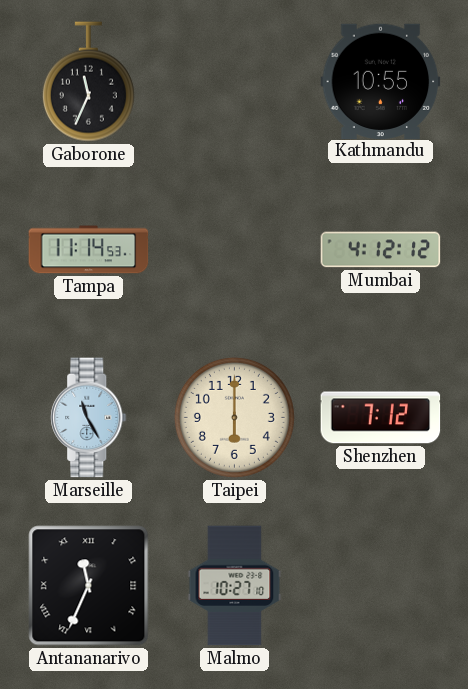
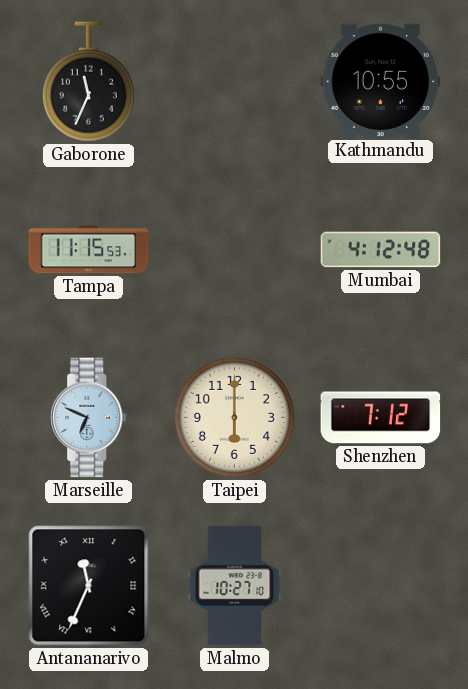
Tampa: 11:14 -> 11:15
Mumbai: 4:12:12 -> 4:12:48
Marseille: 11:25 -> 6:49
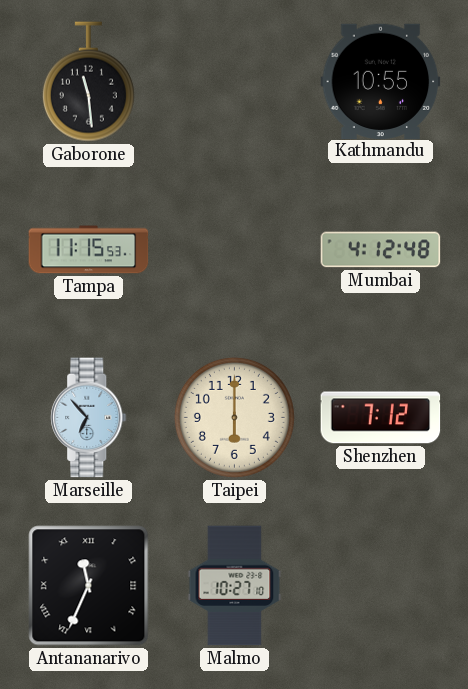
Gaborone: 11:34 -> 11:29
Marseille: 6:49 -> 6:53
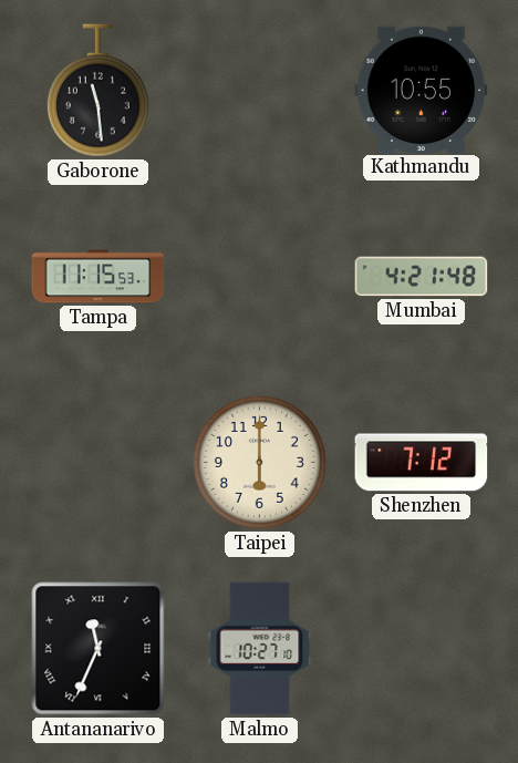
Mumbai: 4:12 -> 4:21
Marseille: 6:53 -> none
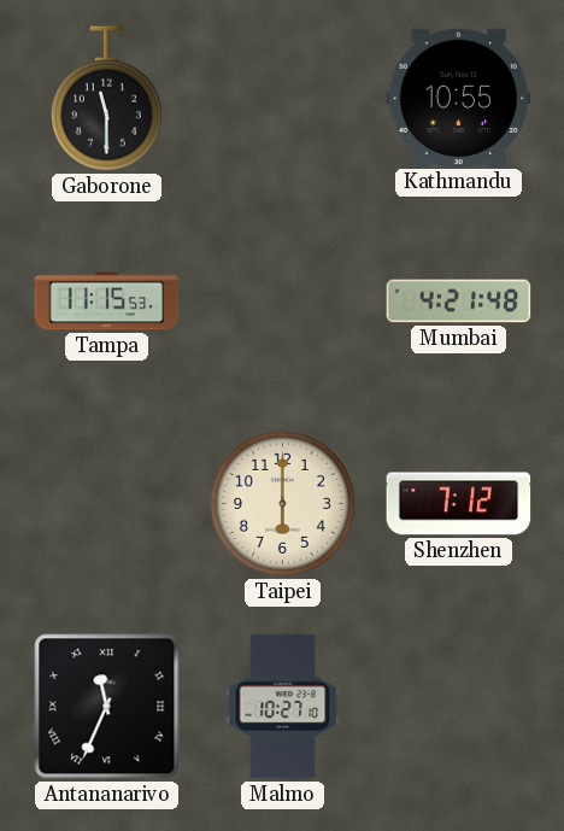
Gaborone: 11:29 -> 11:30
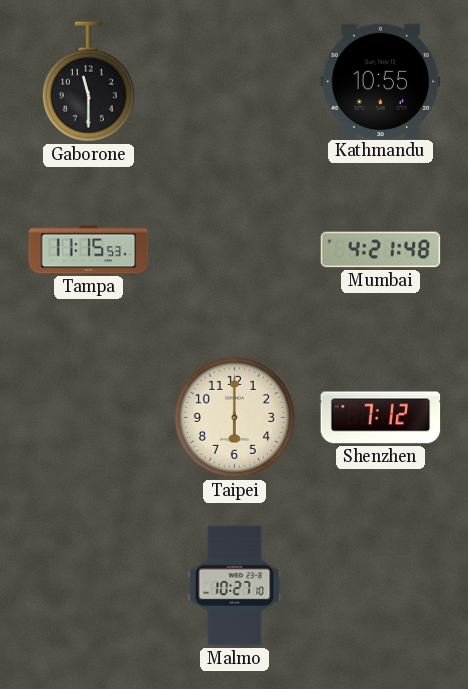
Antananarivo: 11:34 -> none
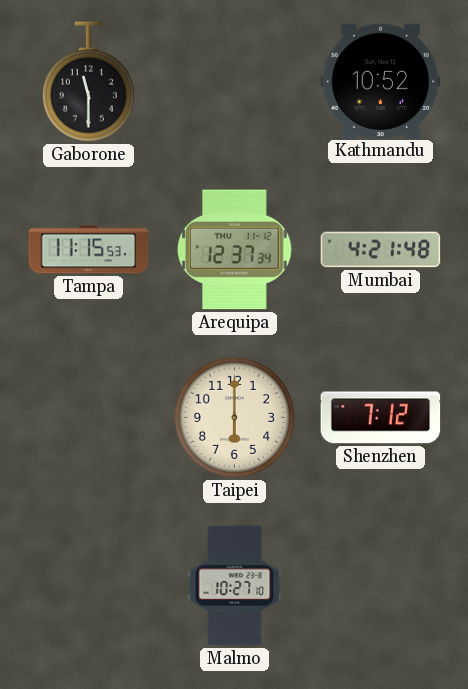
Kathmandu: 10:55 -> 10:52
Arequipa: none -> 12:37
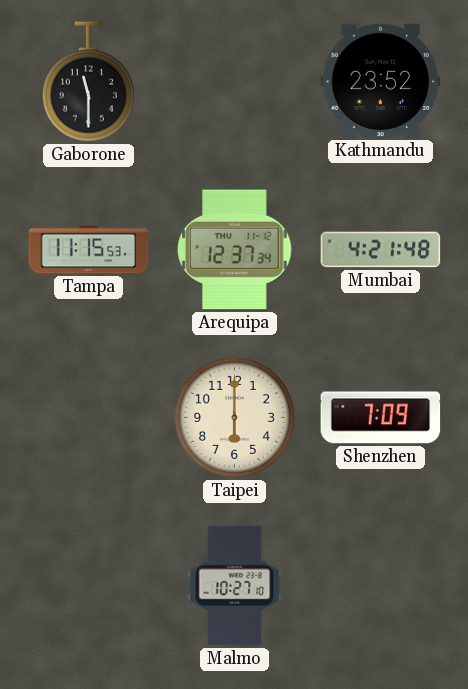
Kathmandu: 10:52 -> 23:52
Shenzhen: 7:12 -> 7:09
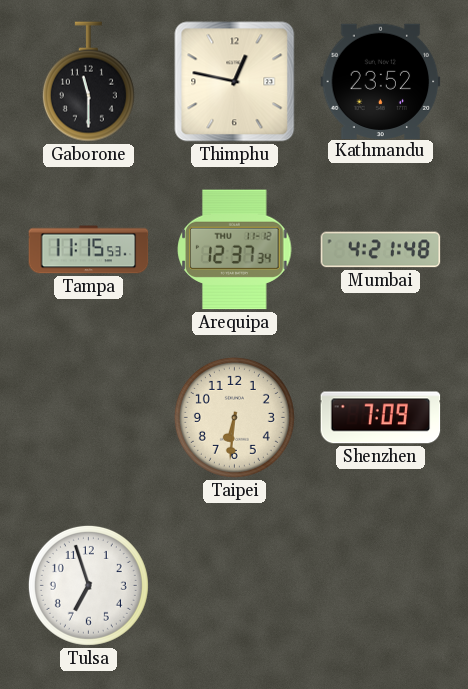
Thimphu: none -> 12:47
Taipei: 6:00 -> 6:31
Tulsa: none -> 6:57
Malmo: 10:27 -> none
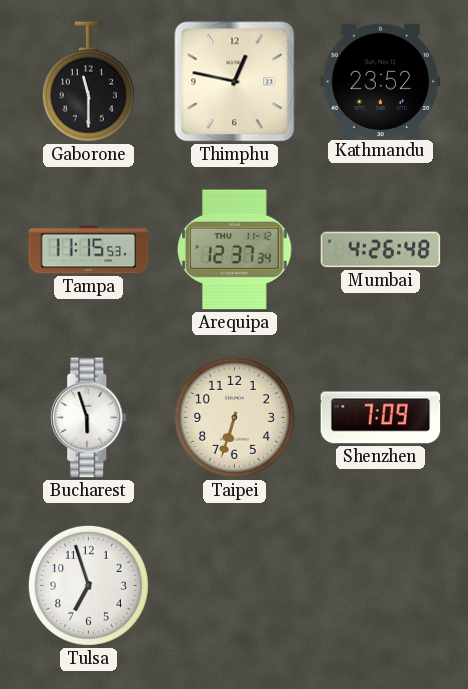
Mumbai: 4:21 -> 4:26
Bucharest: none -> 5:57
Taipei: 6:31 -> 6:33
